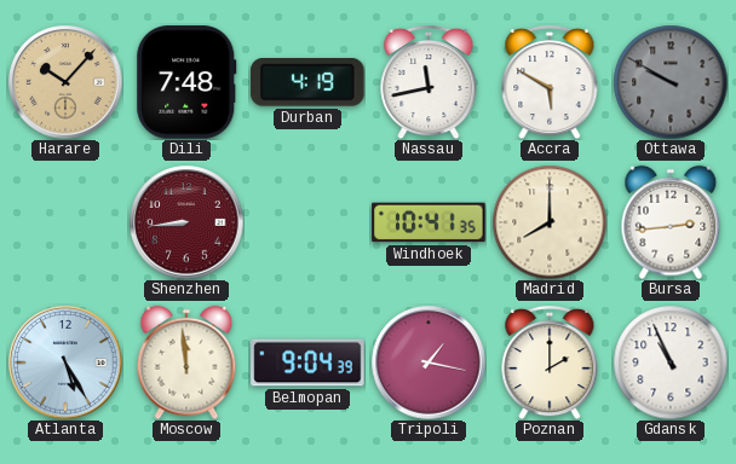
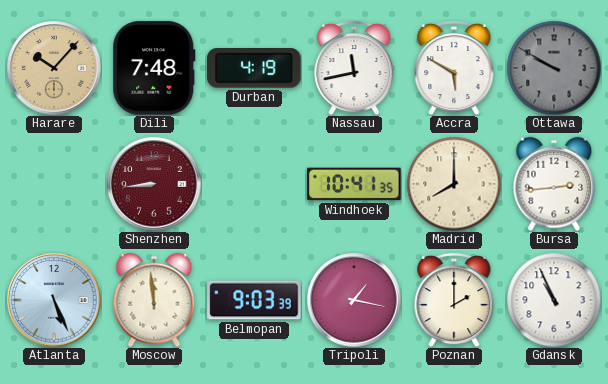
Atlanta: 5:25 -> 5:26
Belmopan: 9:04 -> 9:03
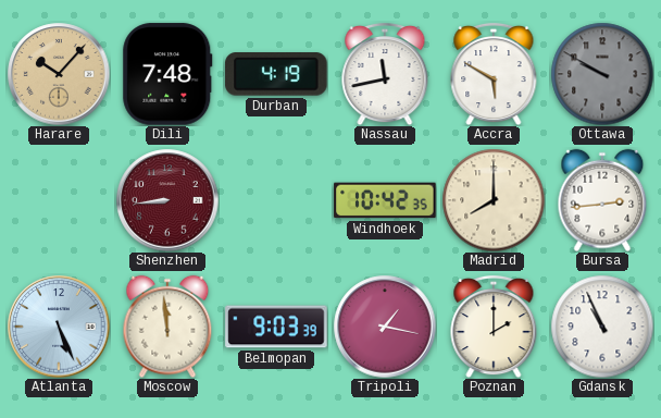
Windhoek: 10:41 -> 10:42
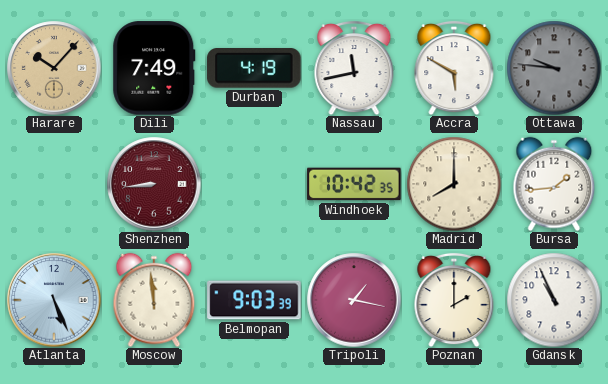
Dili: 7:48 -> 7:49
Ottawa: 9:50 -> 9:46
Bursa: 2:44 -> 1:44
